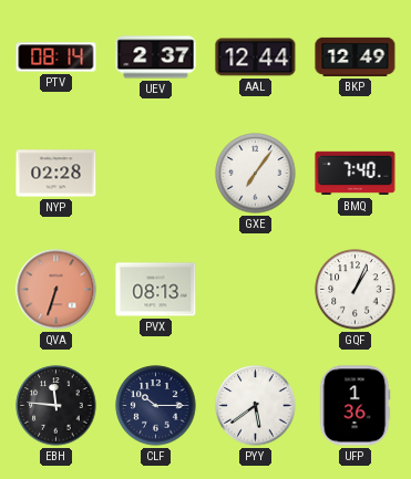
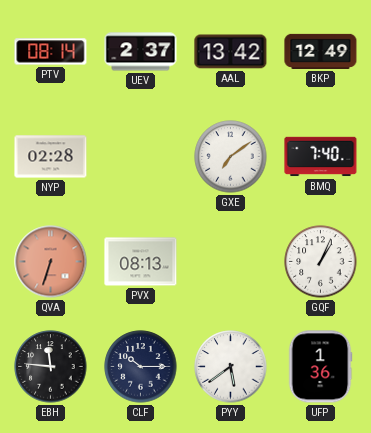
AAL: 12:44 -> 13:42
GXE: 7:06 -> 7:09
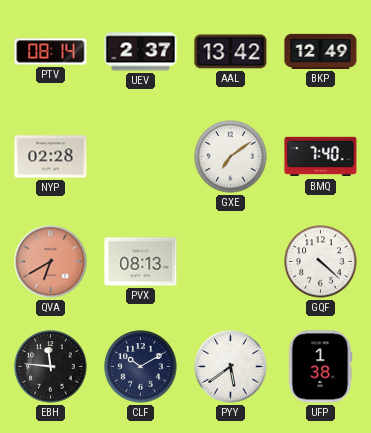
QVA: 6:33 -> 6:40
GQF: 1:04 -> 4:22
CLF: 10:15 -> 10:10
UFP: 1:36 -> 1:38
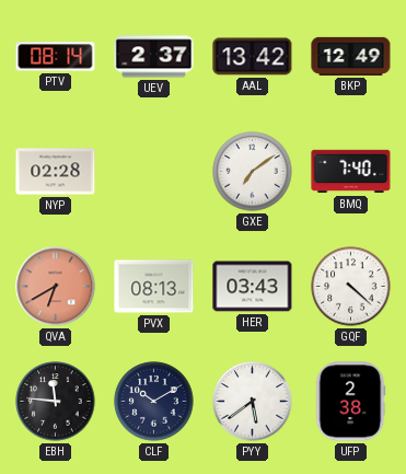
HER: none -> 03:43
UFP: 1:38 -> 2:38
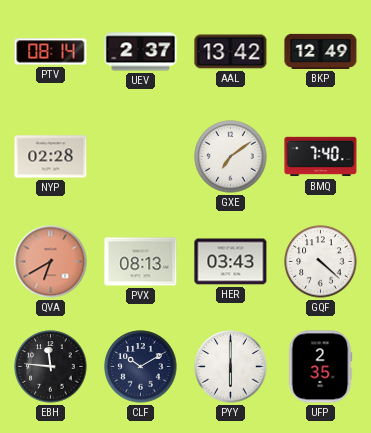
PYY: 5:39 -> 6:00
UFP: 2:38 -> 2:35
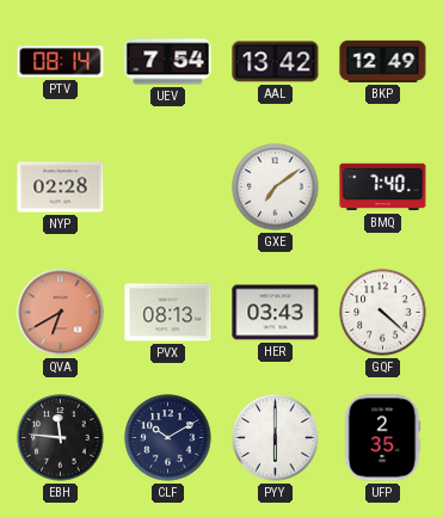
UEV: 2:37 -> 7:54
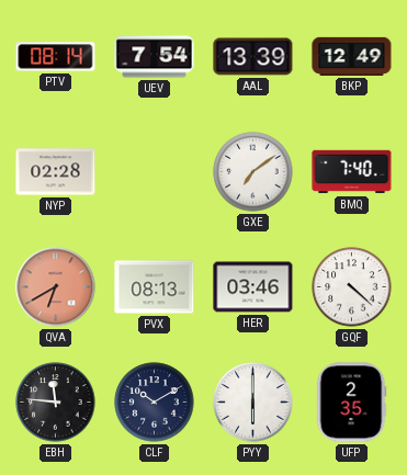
AAL: 13:42 -> 13:39
HER: 03:43 -> 03:46
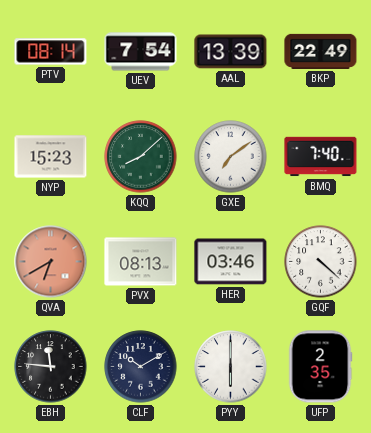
BKP: 12:49 -> 22:49
NYP: 02:28 -> 15:23
KQQ: none -> 8:08
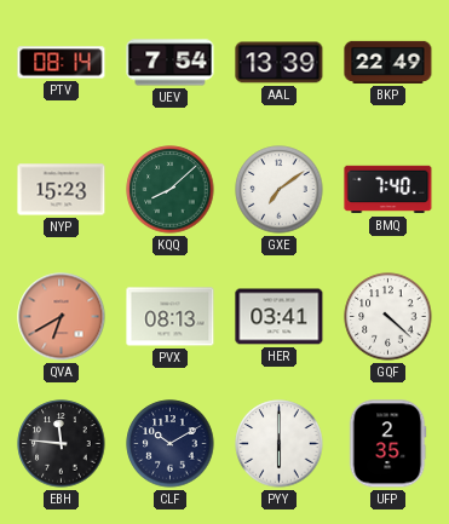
HER: 03:46 -> 03:41
